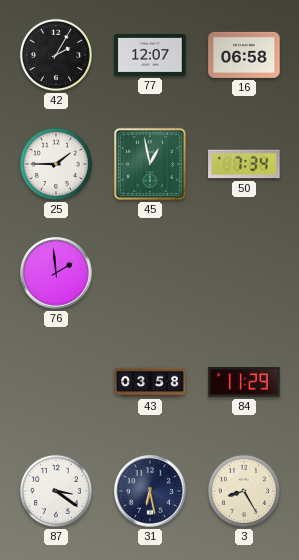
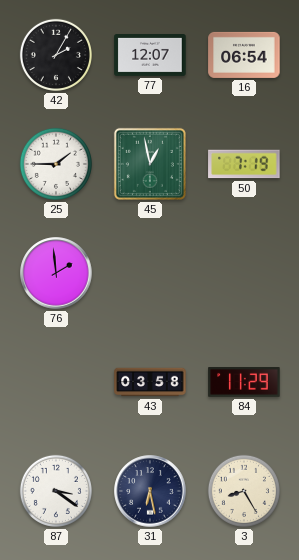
16: 06:58 -> 06:54
50: 7:34 -> 7:19
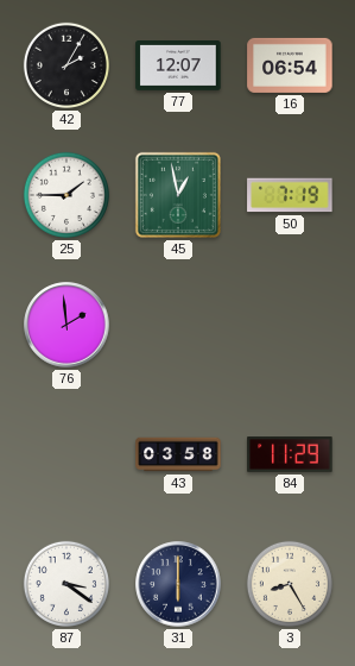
31: 6:28 -> 6:00
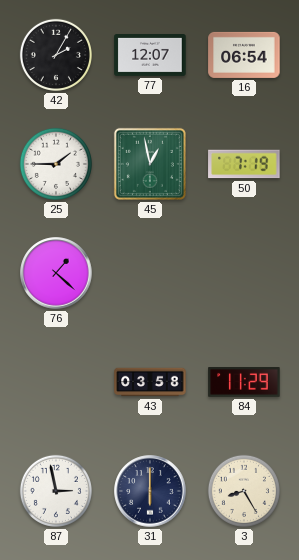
76: 1:59 -> 1:22
87: 3:21 -> 2:58
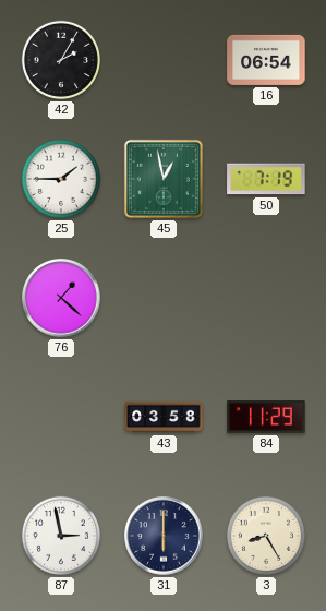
77: 12:07 -> none
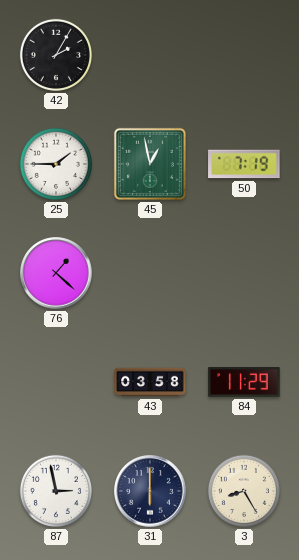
16: 06:54 -> none
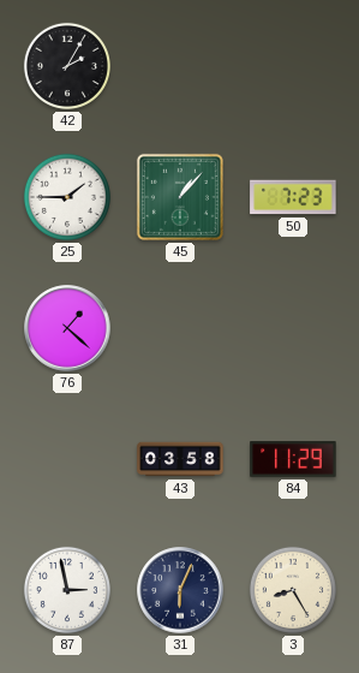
45: 12:58 -> 1:07
50: 7:19 -> 7:23
31: 6:00 -> 6:04
